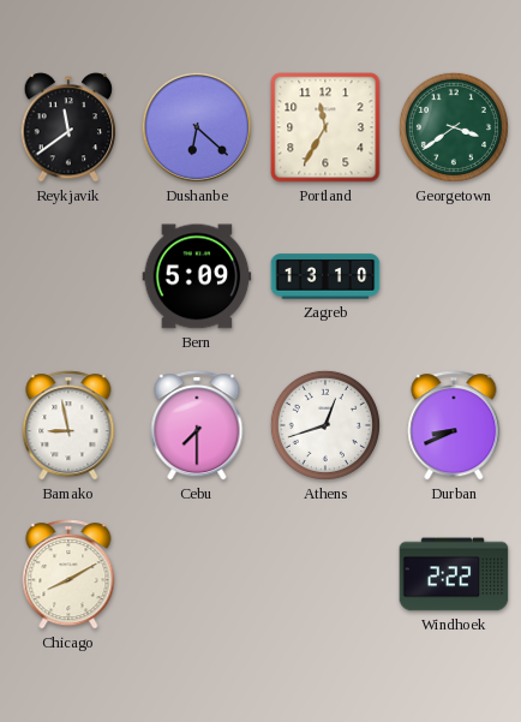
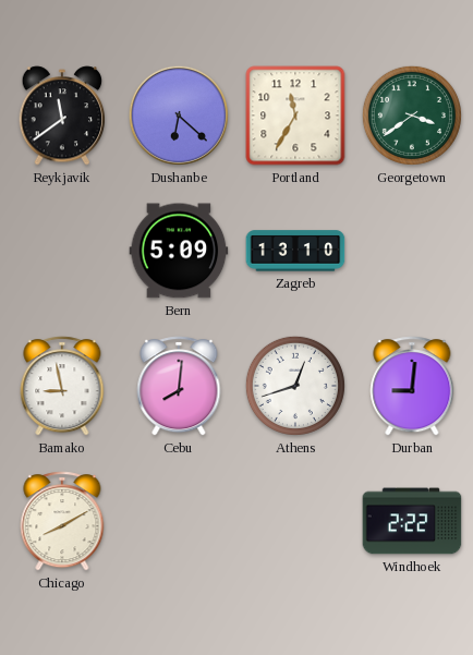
Cebu: 7:30 -> 8:01
Durban: 8:41 -> 9:01
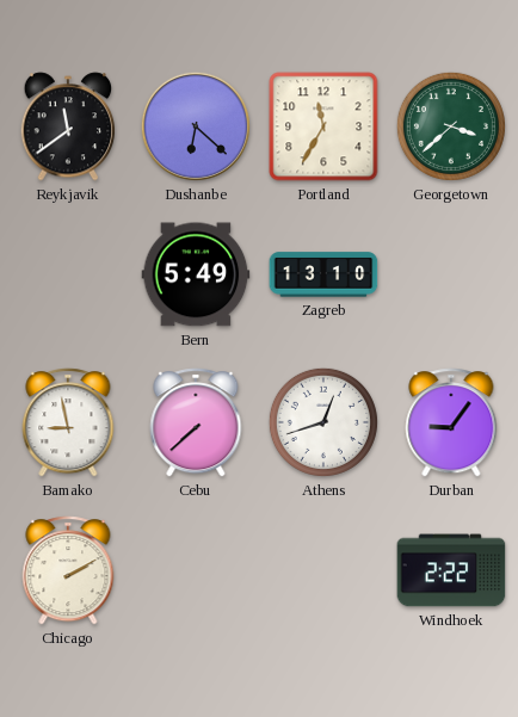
Georgetown: 3:39 -> 3:38
Bern: 5:09 -> 5:49
Cebu: 8:01 -> 7:38
Durban: 9:01 -> 9:06
Chicago: 8:10 -> 2:10
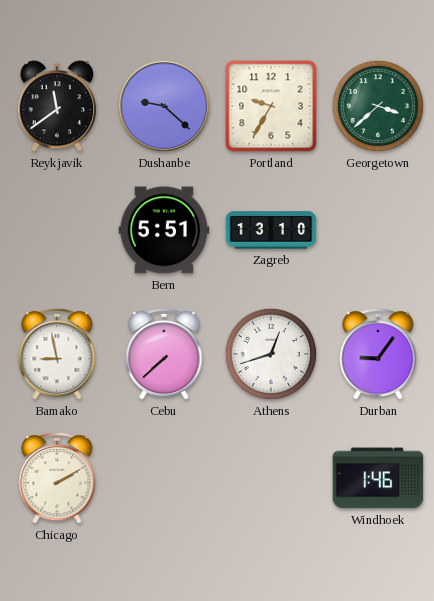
Dushanbe: 6:22 -> 9:22
Portland: 11:35 -> 9:35
Bern: 5:49 -> 5:51
Windhoek: 2:22 -> 1:46
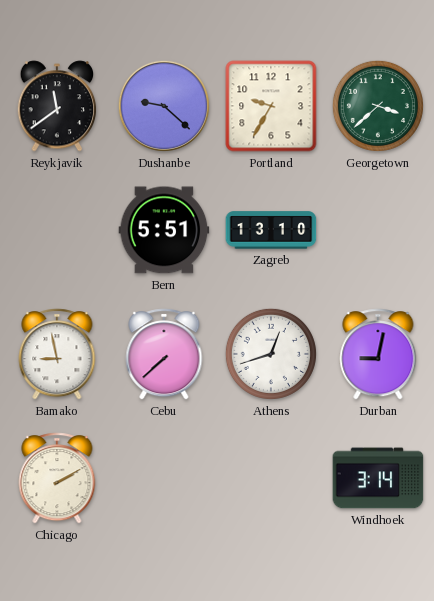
Durban: 9:06 -> 9:02
Windhoek: 1:46 -> 3:14
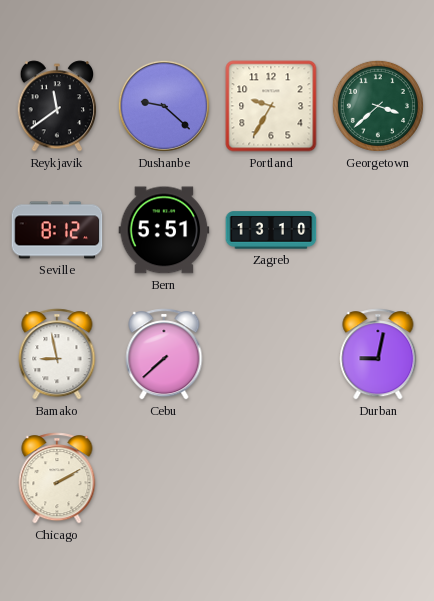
Seville: none -> 8:12
Athens: 12:42 -> none
Windhoek: 3:14 -> none
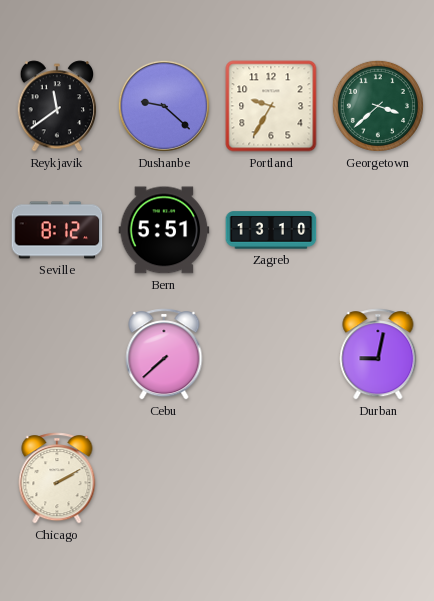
Bamako: 8:58 -> none
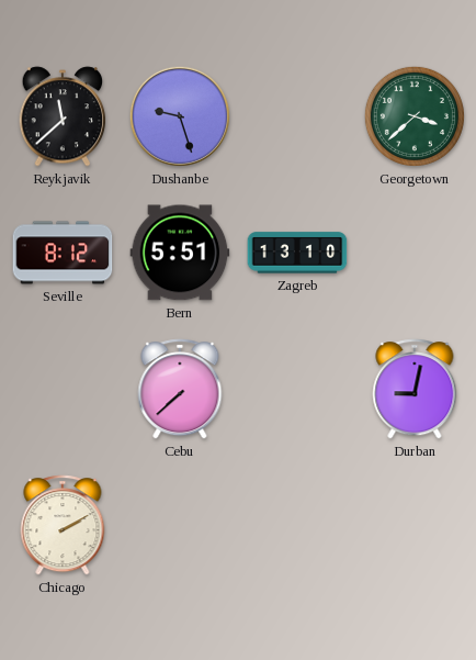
Reykjavik: 11:39 -> 11:38
Dushanbe: 9:22 -> 9:27
Portland: 9:35 -> none
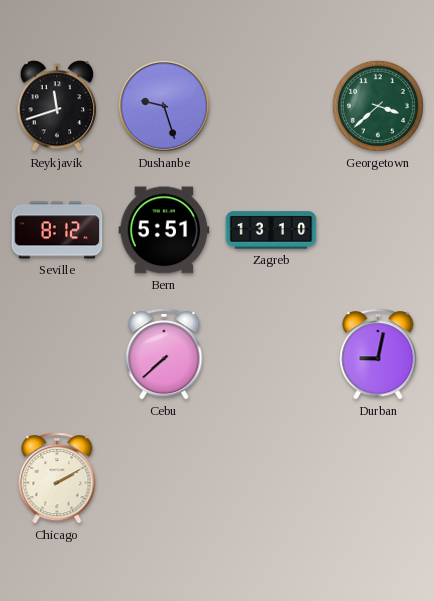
Reykjavik: 11:38 -> 11:42
